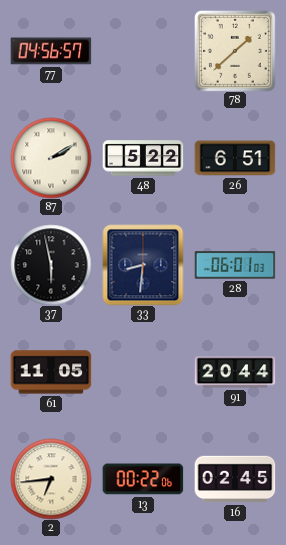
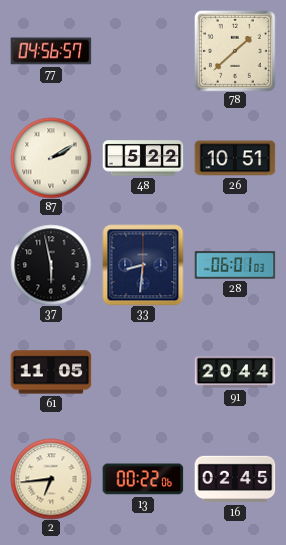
26: 6:51 -> 10:51
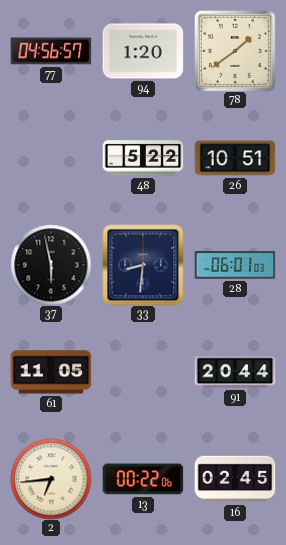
94: none -> 1:20
78: 1:38 -> 1:39
87: 2:10 -> none
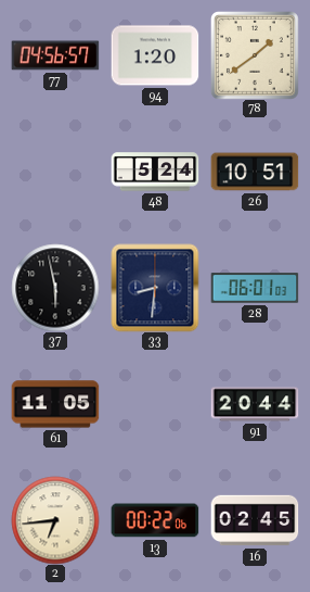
48: 5:22 -> 5:24
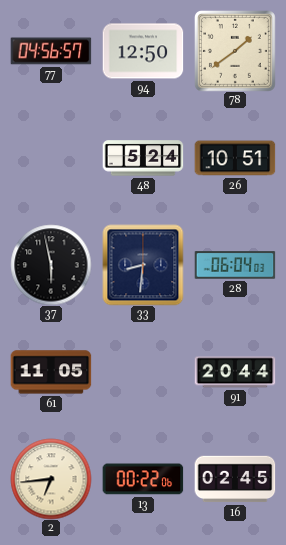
94: 1:20 -> 12:50
28: 06:01 -> 06:04
